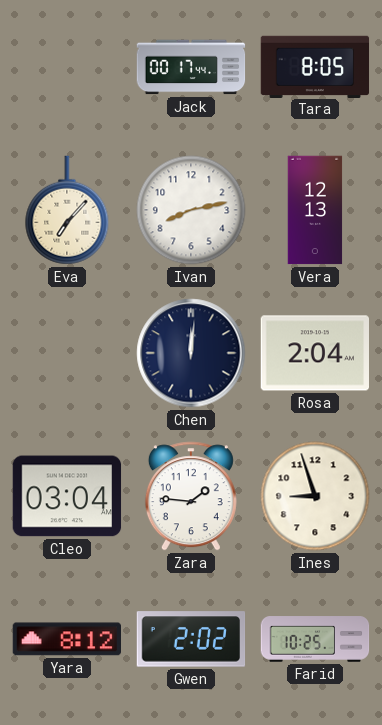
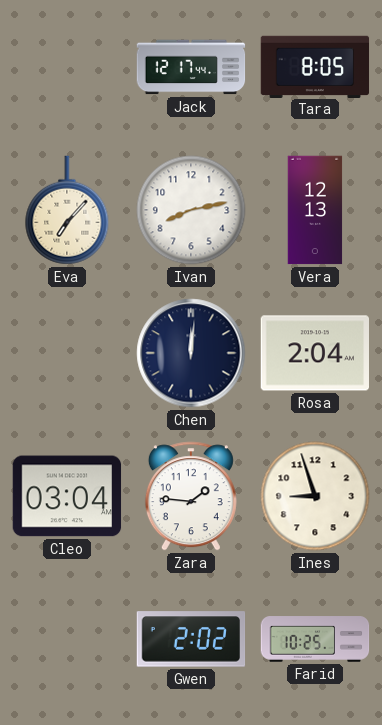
Jack: 00:17 -> 12:17
Yara: 8:12 -> none
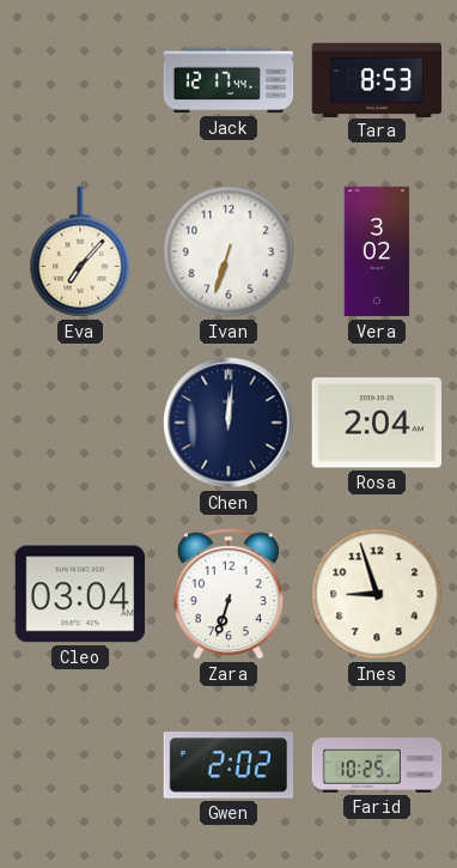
Tara: 8:05 -> 8:53
Ivan: 8:13 -> 6:33
Vera: 12:13 -> 3:02
Zara: 1:46 -> 6:33
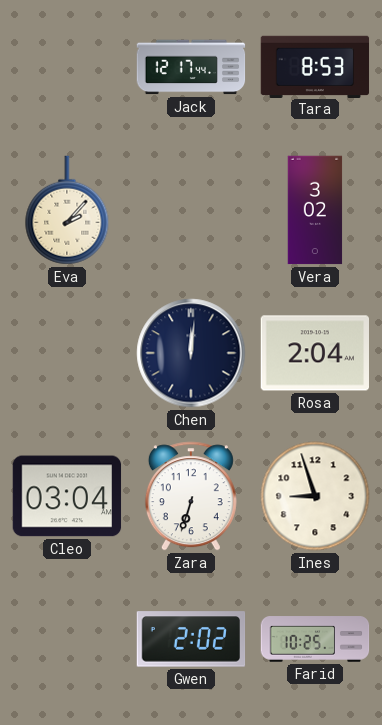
Eva: 7:07 -> 2:07
Ivan: 6:33 -> none
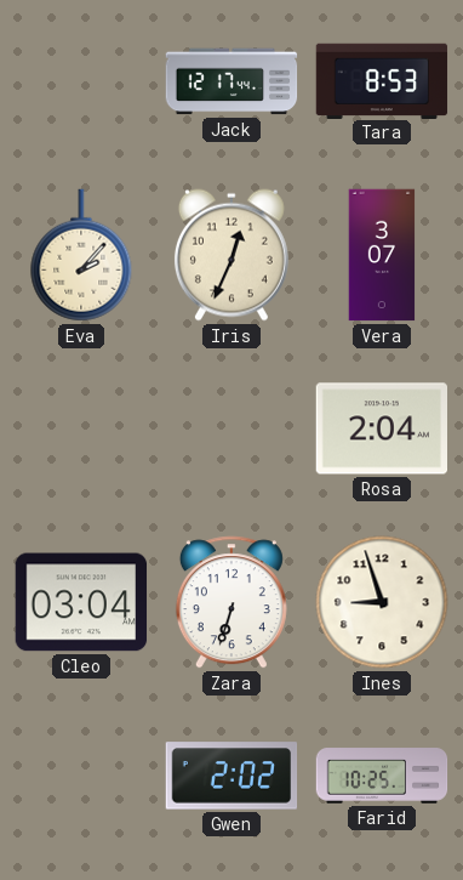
Iris: none -> 12:34
Vera: 3:02 -> 3:07
Chen: 12:01 -> none
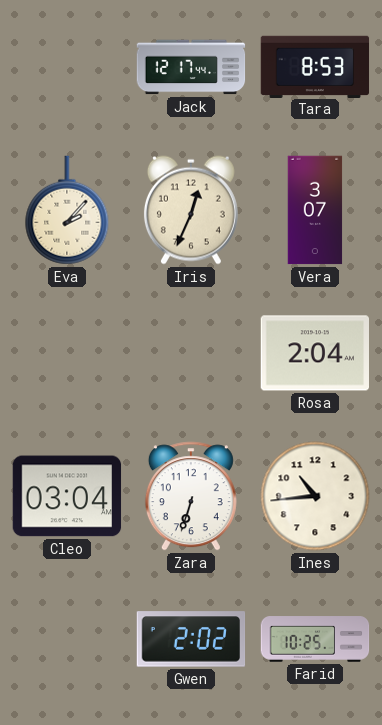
Ines: 8:57 -> 10:44
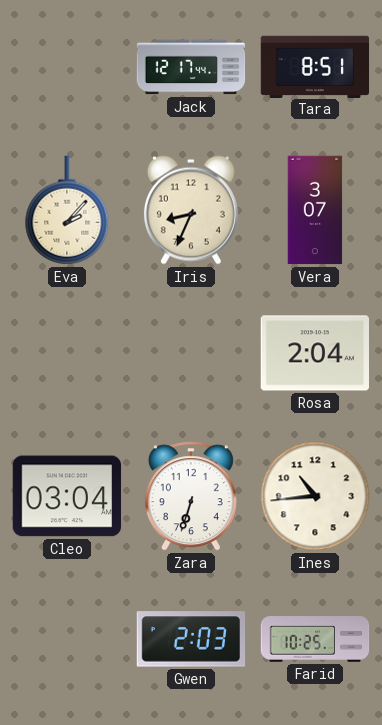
Tara: 8:53 -> 8:51
Iris: 12:34 -> 8:34
Gwen: 2:02 -> 2:03
